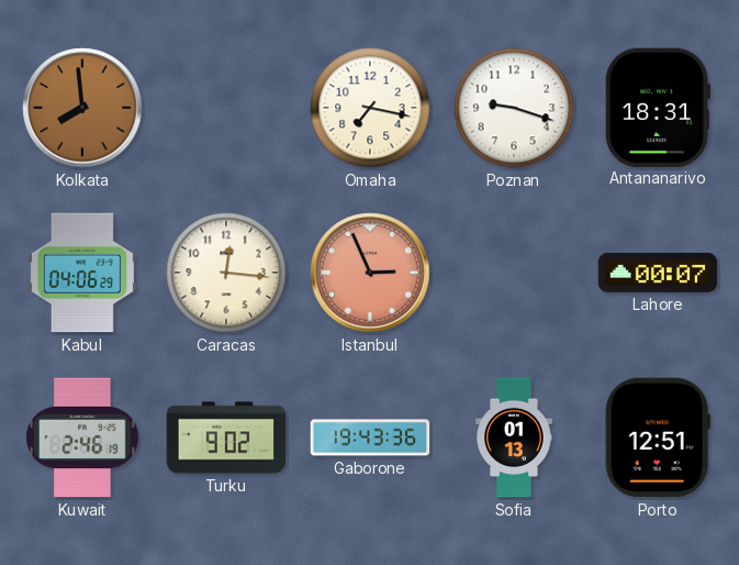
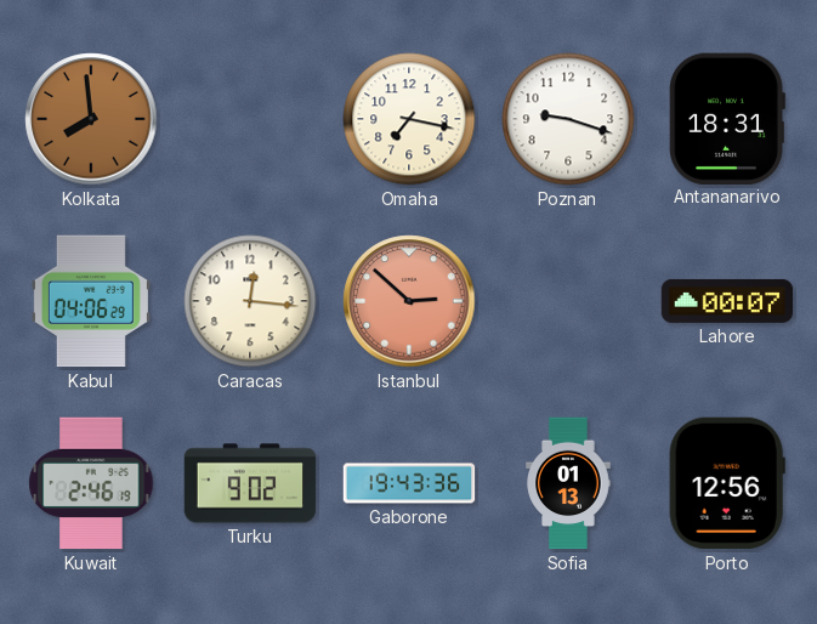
Istanbul: 2:56 -> 2:52
Porto: 12:51 -> 12:56
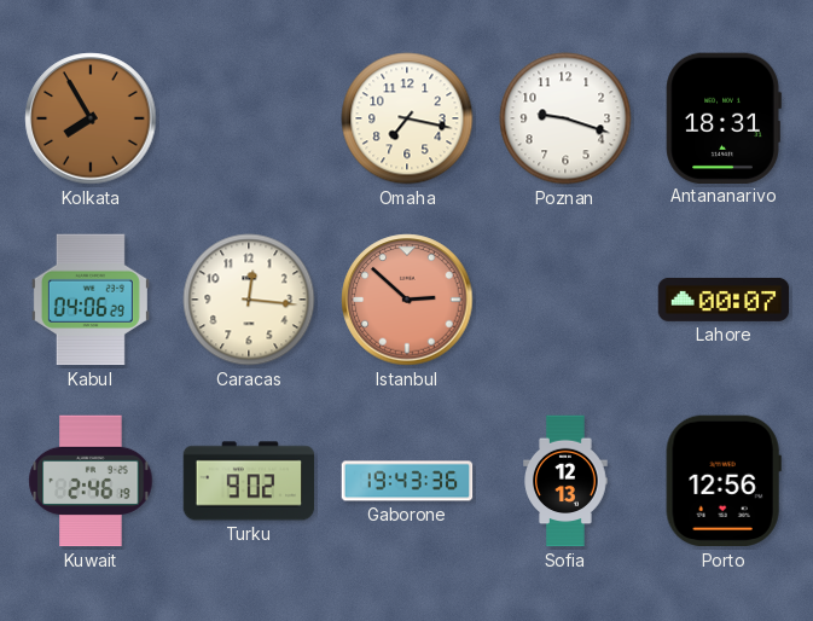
Kolkata: 7:59 -> 7:55
Sofia: 01:13 -> 12:13
